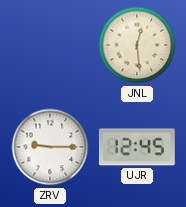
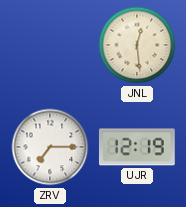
ZRV: 9:15 -> 7:15
UJR: 12:45 -> 12:19
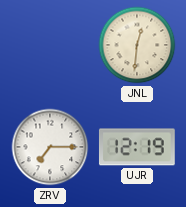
JNL: 12:29 -> 12:31
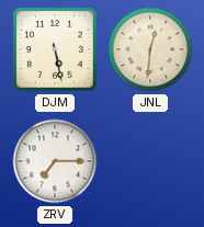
DJM: none -> 5:28
UJR: 12:19 -> none
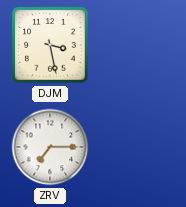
DJM: 5:28 -> 3:28
JNL: 12:31 -> none
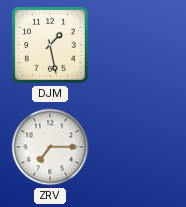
DJM: 3:28 -> 1:28
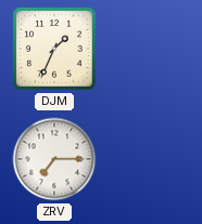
DJM: 1:28 -> 1:34
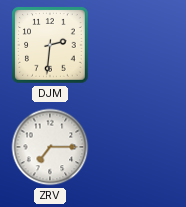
DJM: 1:34 -> 2:31
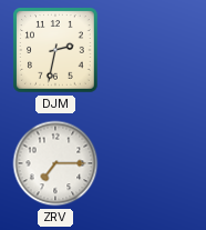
DJM: 2:31 -> 2:32
